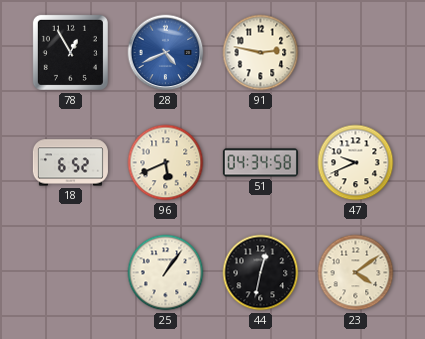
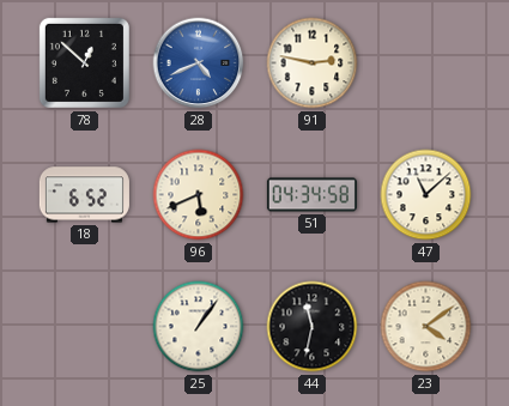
78: 12:55 -> 12:52
47: 9:41 -> 11:08
44: 12:32 -> 11:32
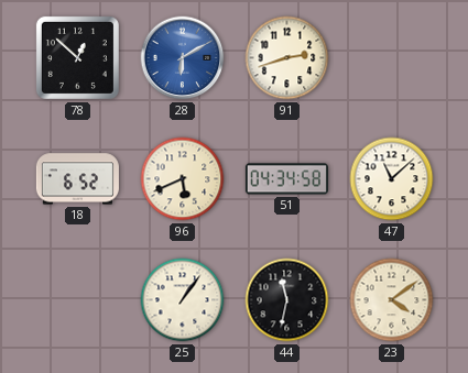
28: 4:41 -> 6:10
91: 2:47 -> 2:42
